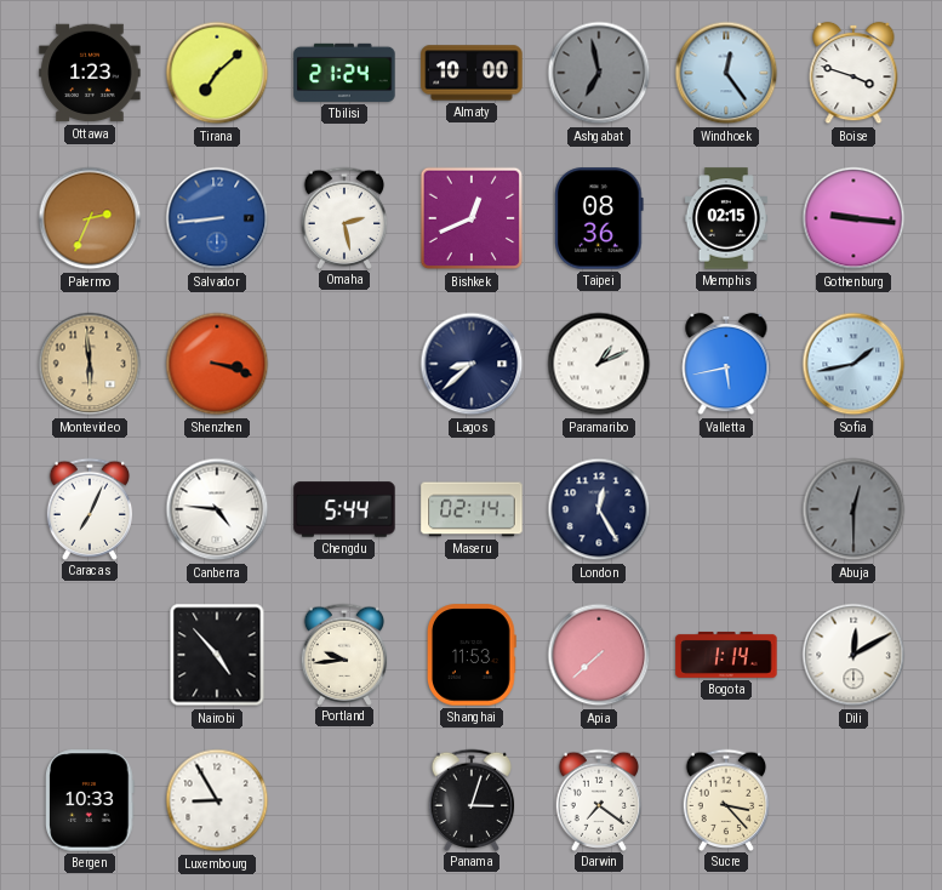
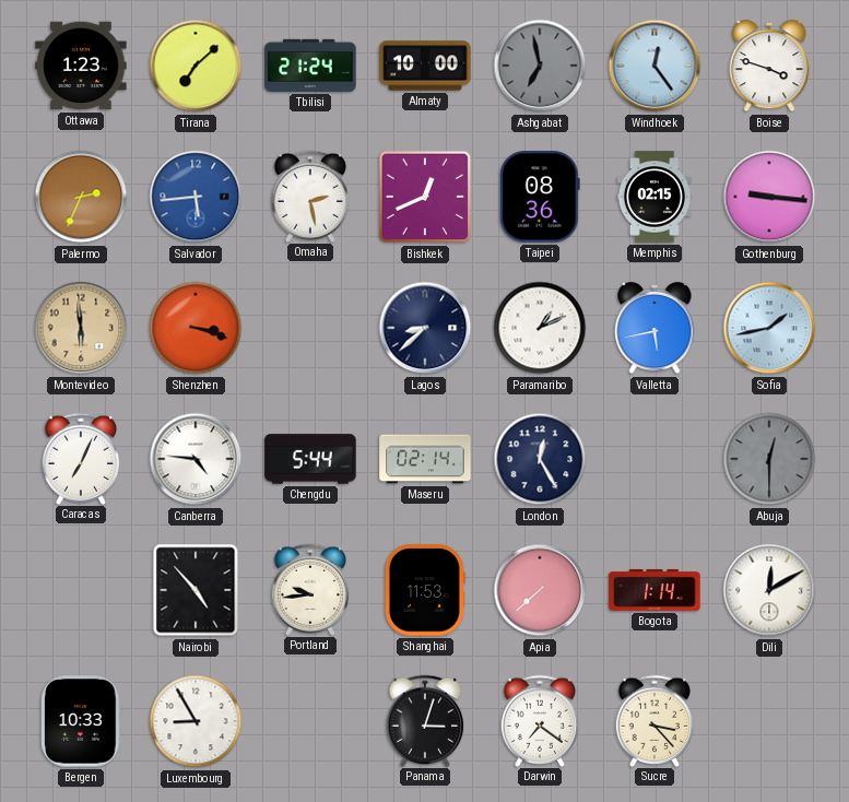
Salvador: 8:44 -> 5:44
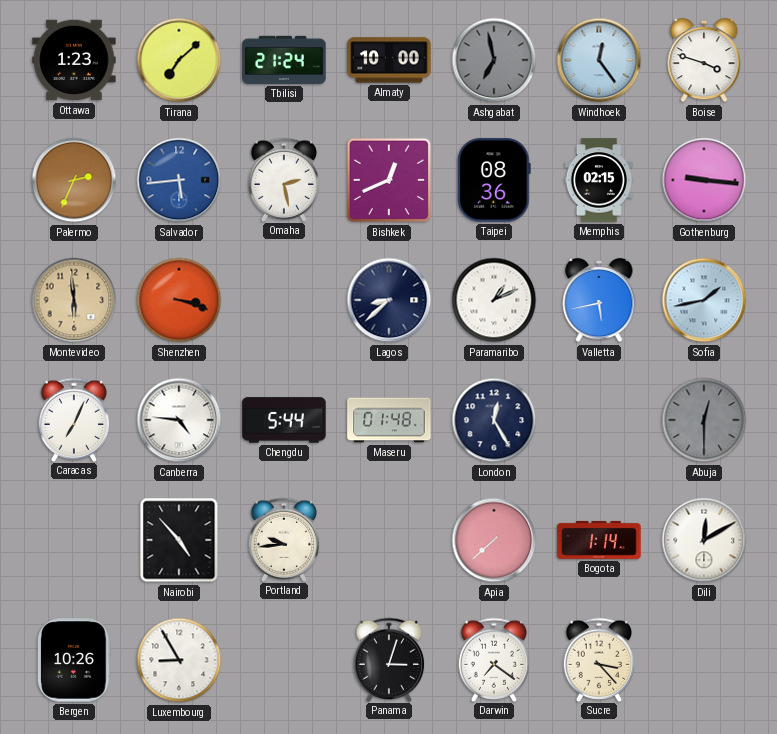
Maseru: 02:14 -> 01:48
Shanghai: 11:53 -> none
Bergen: 10:33 -> 10:26
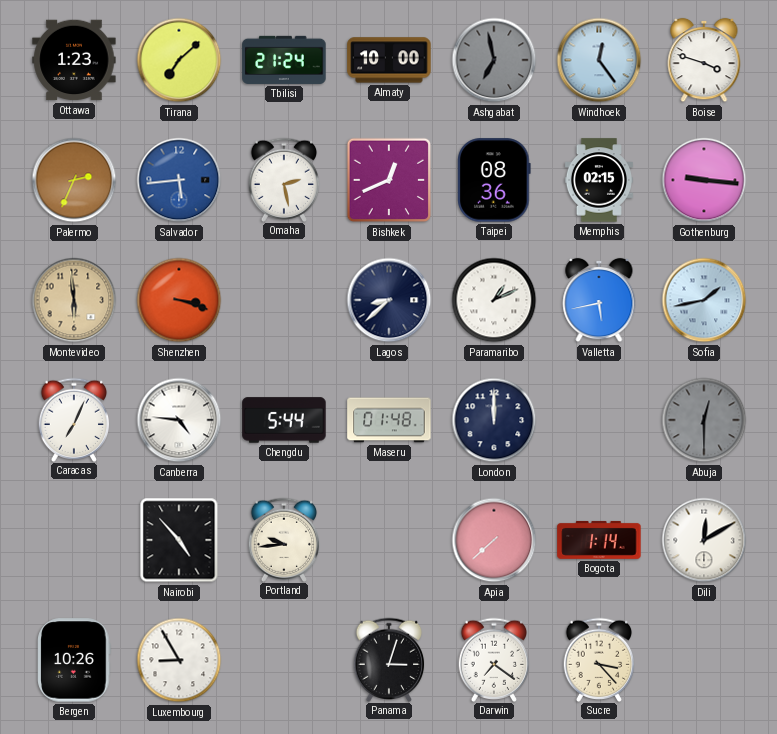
London: 12:25 -> 12:00
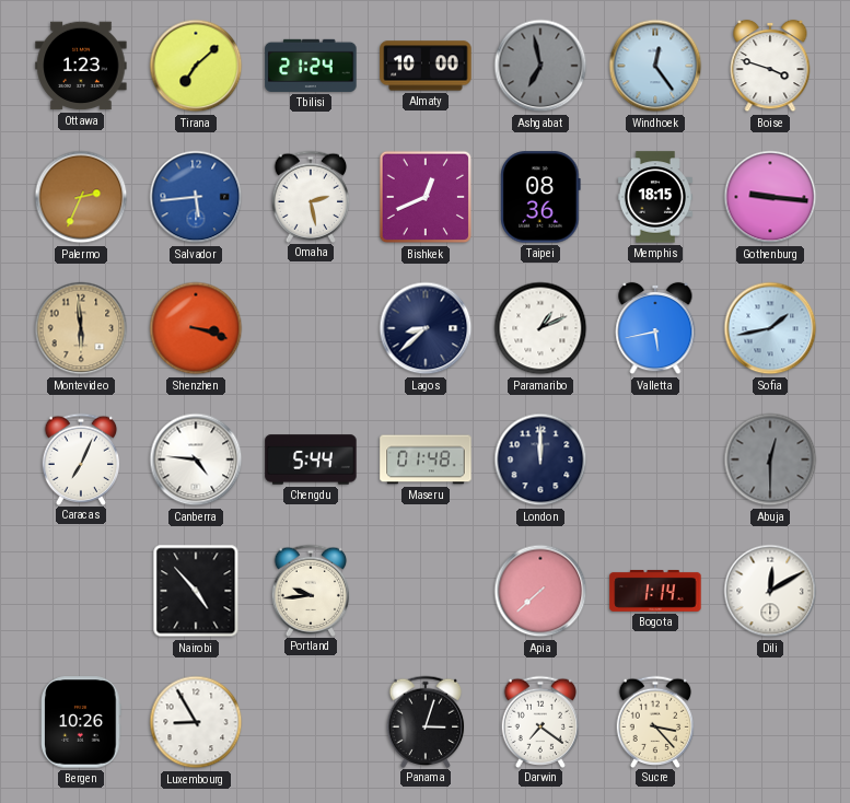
Memphis: 02:15 -> 18:15
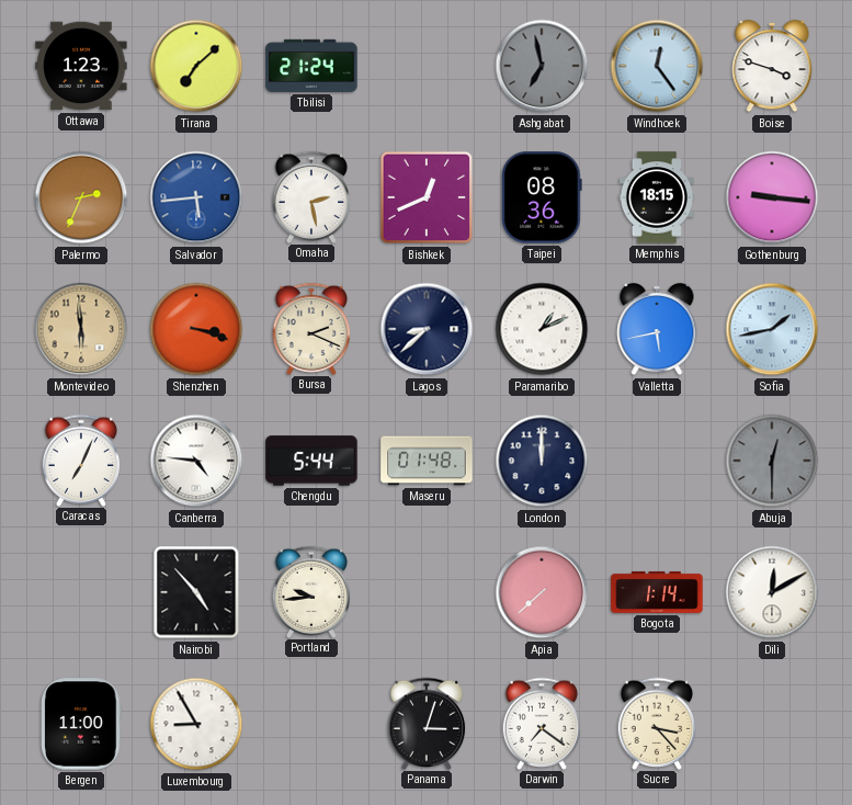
Almaty: 10:00 -> none
Bursa: none -> 2:19
Bergen: 10:26 -> 11:00
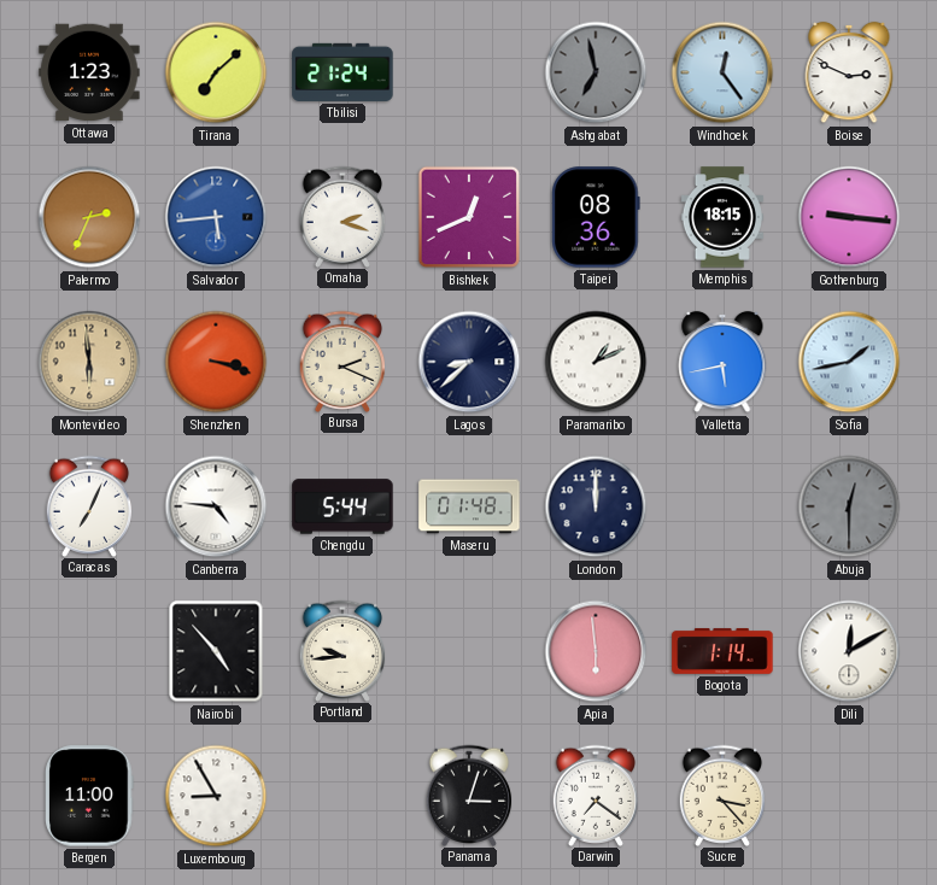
Boise: 3:48 -> 2:49
Omaha: 2:28 -> 2:18
Apia: 7:38 -> 5:59
